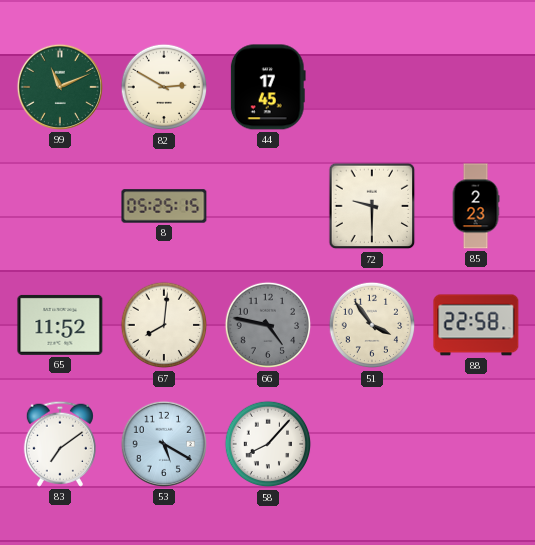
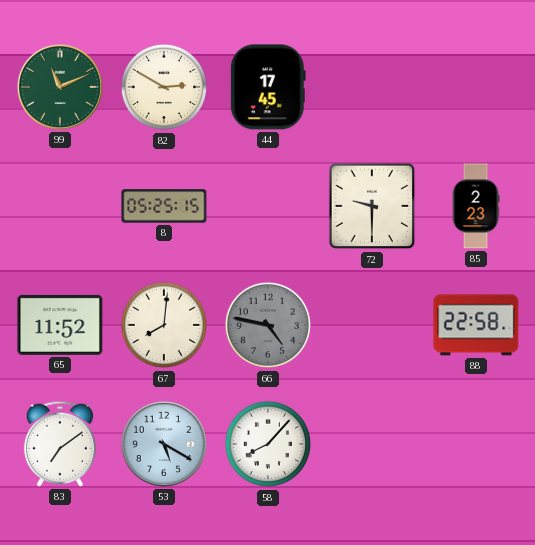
51: 3:54 -> none
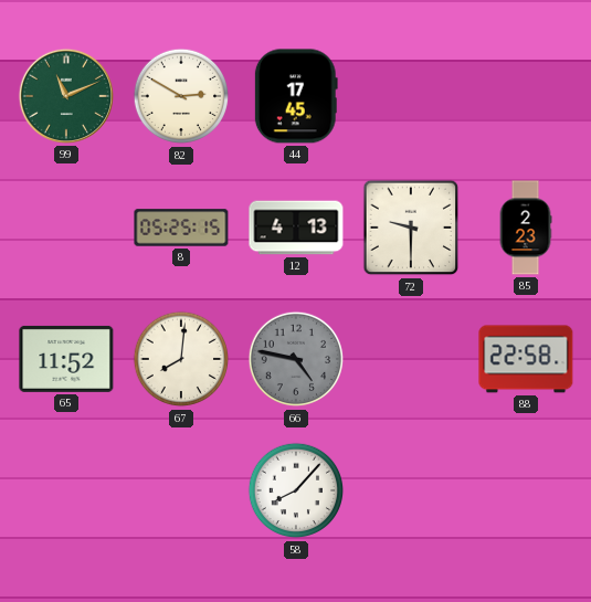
12: none -> 4:13
83: 7:09 -> none
53: 5:20 -> none
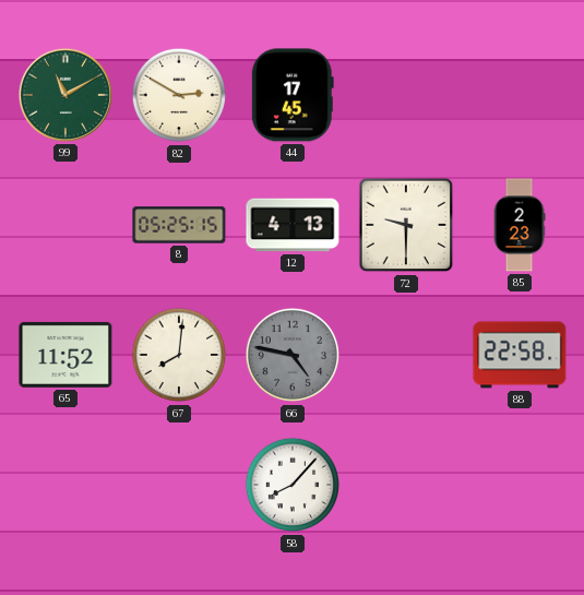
99: 11:11 -> 11:10
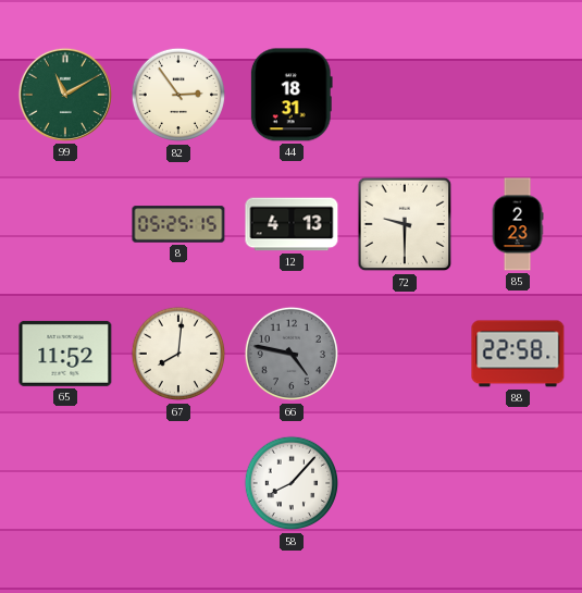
82: 2:50 -> 2:54
44: 17:45 -> 18:31
